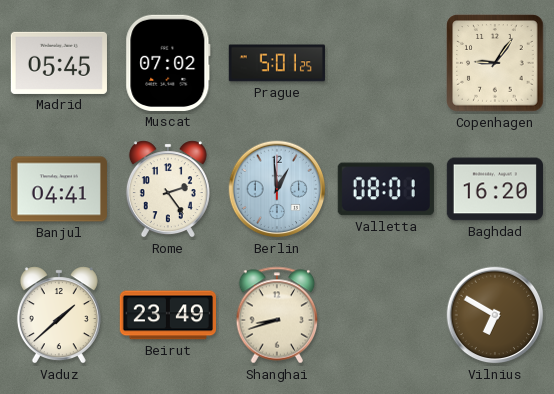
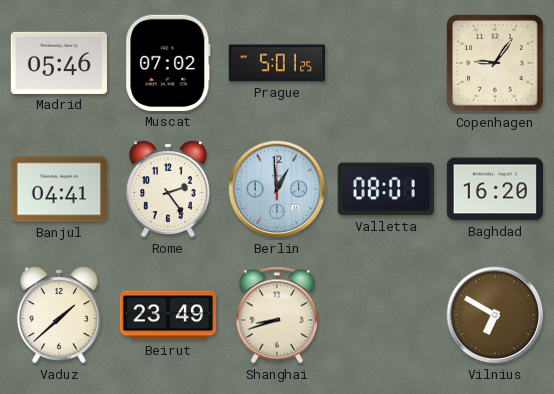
Madrid: 05:45 -> 05:46
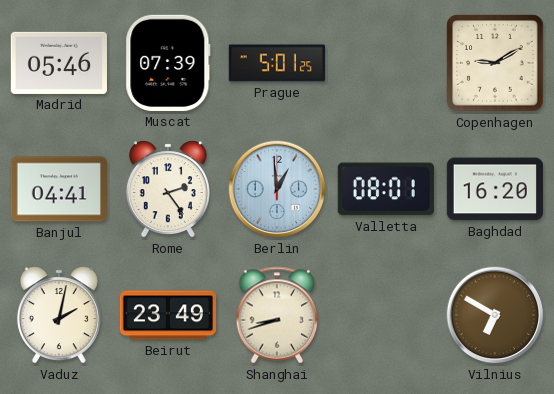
Muscat: 07:02 -> 07:39
Copenhagen: 9:06 -> 9:10
Vaduz: 1:38 -> 2:02
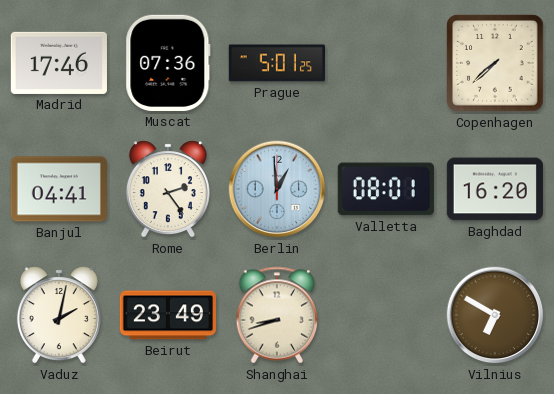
Madrid: 05:46 -> 17:46
Muscat: 07:39 -> 07:36
Copenhagen: 9:10 -> 7:38
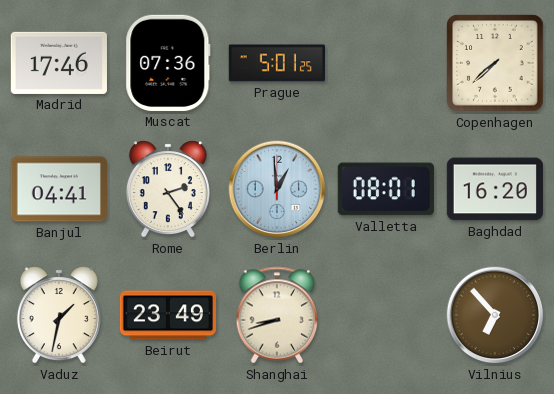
Vaduz: 2:02 -> 1:32
Vilnius: 6:50 -> 6:53
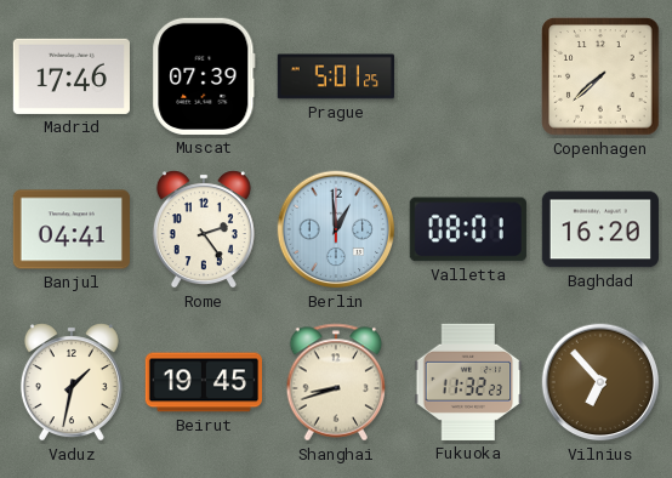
Muscat: 07:36 -> 07:39
Beirut: 23:49 -> 19:45
Fukuoka: none -> 11:32
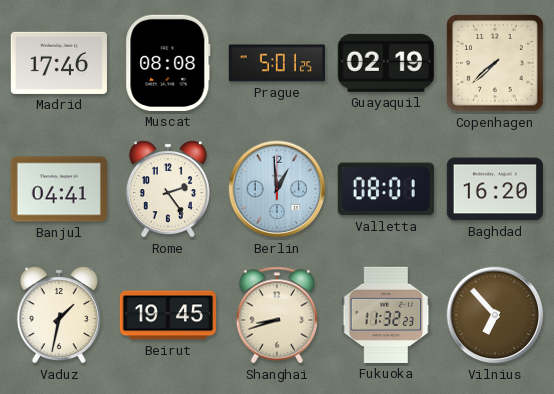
Muscat: 07:39 -> 08:08
Guayaquil: none -> 02:19
